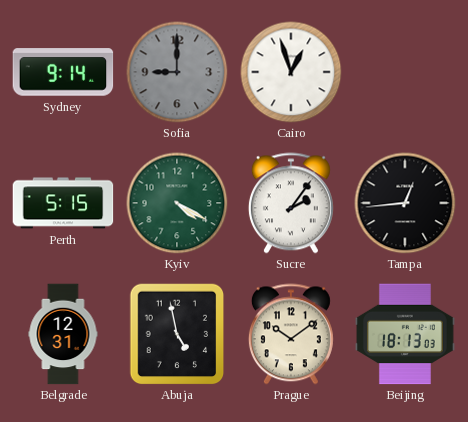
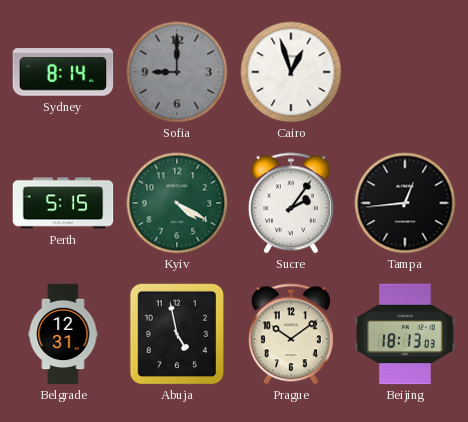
Sydney: 9:14 -> 8:14
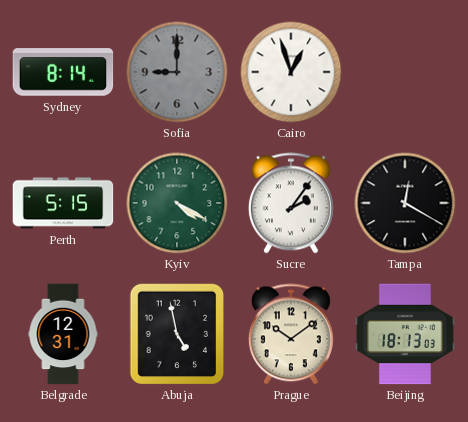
Tampa: 12:44 -> 12:20
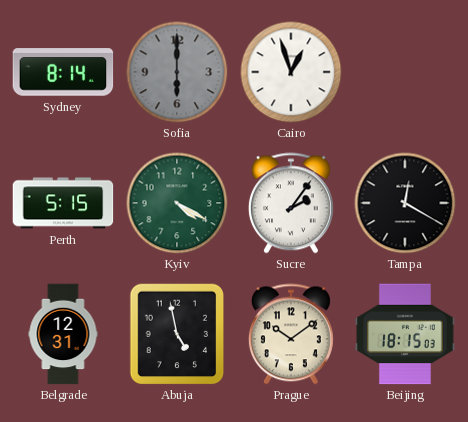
Sofia: 9:00 -> 6:00
Beijing: 18:13 -> 18:15
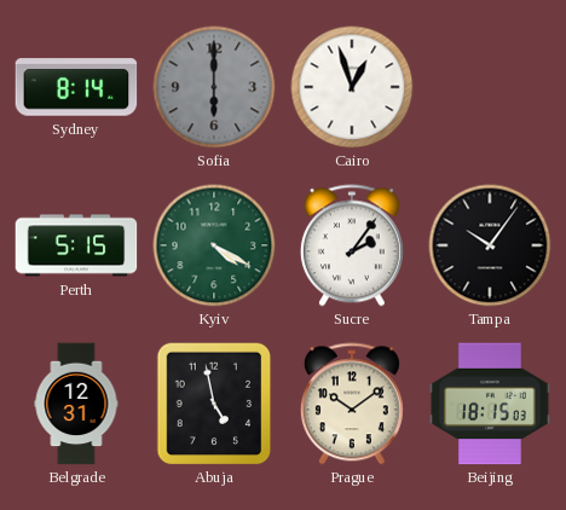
Tampa: 12:20 -> 10:06
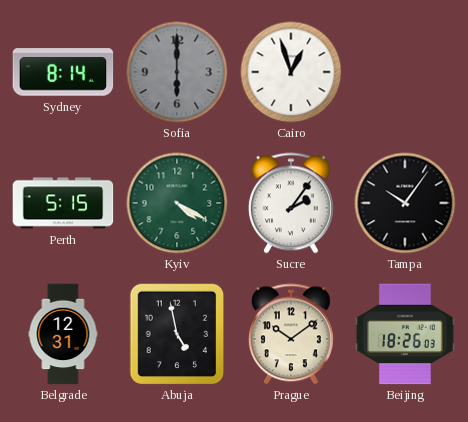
Beijing: 18:15 -> 18:26
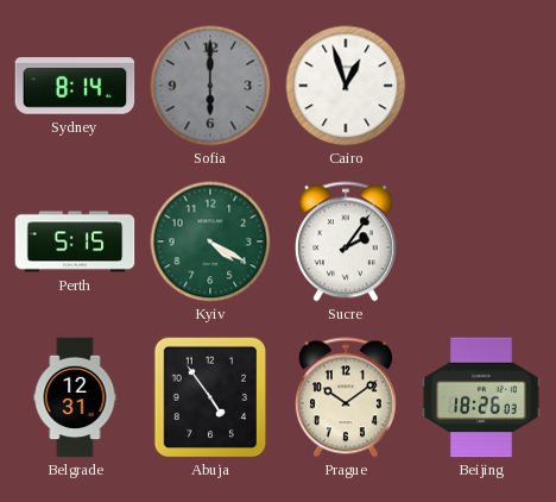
Tampa: 10:06 -> none
Abuja: 4:58 -> 4:54
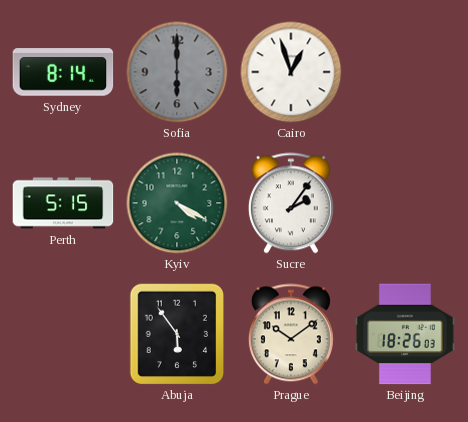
Belgrade: 12:31 -> none
Abuja: 4:54 -> 5:54
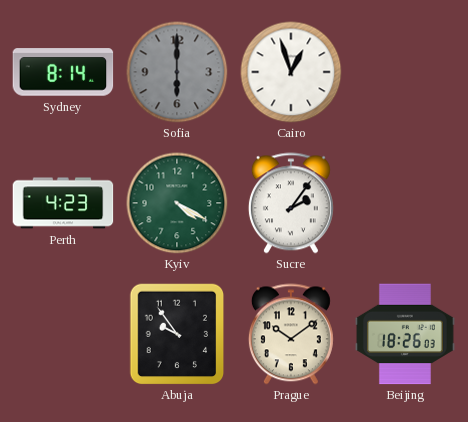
Perth: 5:15 -> 4:23
Abuja: 5:54 -> 9:54
